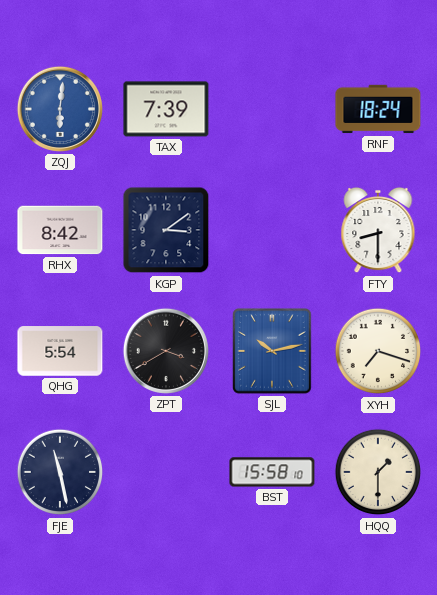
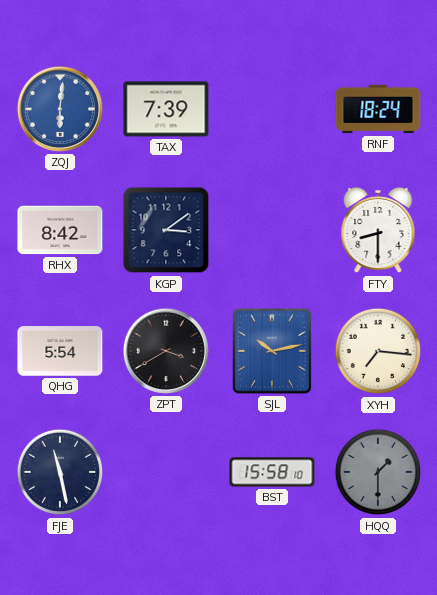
XYH: 7:18 -> 7:16
HQQ dial: cream -> grey
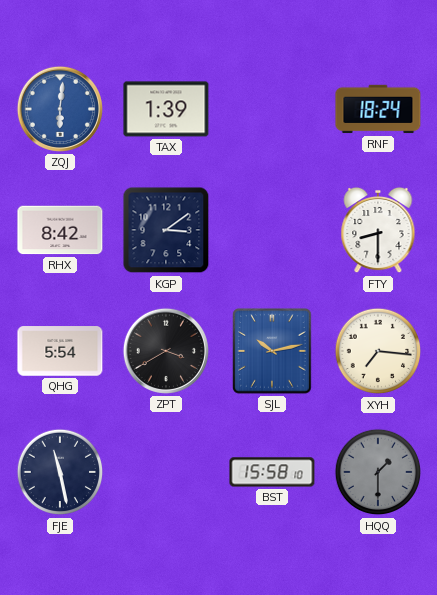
TAX: 7:39 -> 1:39
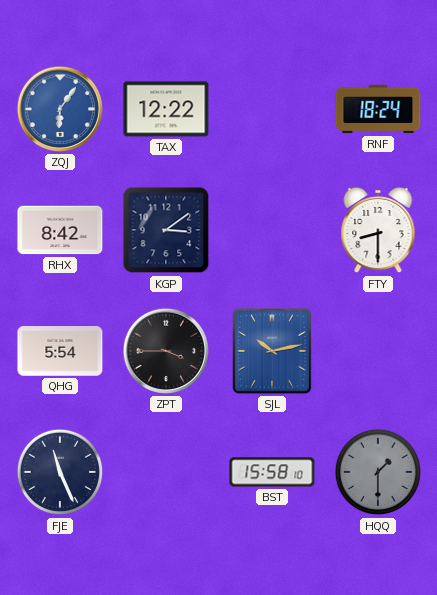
ZQJ: 6:01 -> 6:06
TAX: 1:39 -> 12:22
ZPT: 3:40 -> 3:45
XYH: 7:16 -> none
FJE: 11:28 -> 11:26
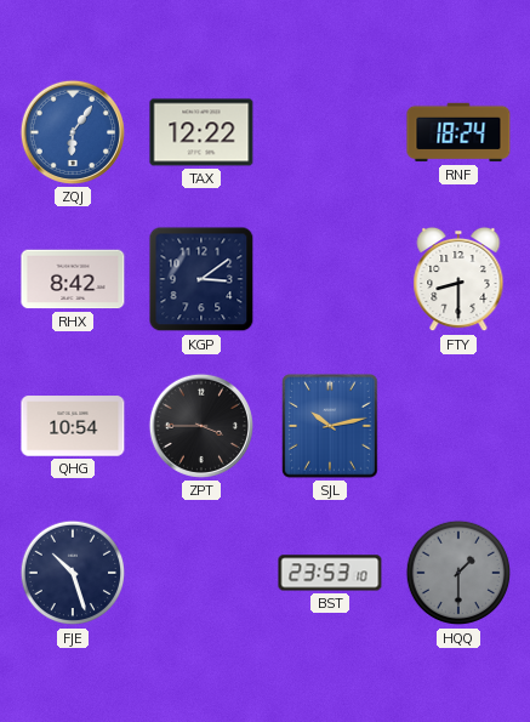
QHG: 5:54 -> 10:54
FJE: 11:26 -> 10:27
BST: 15:58 -> 23:53
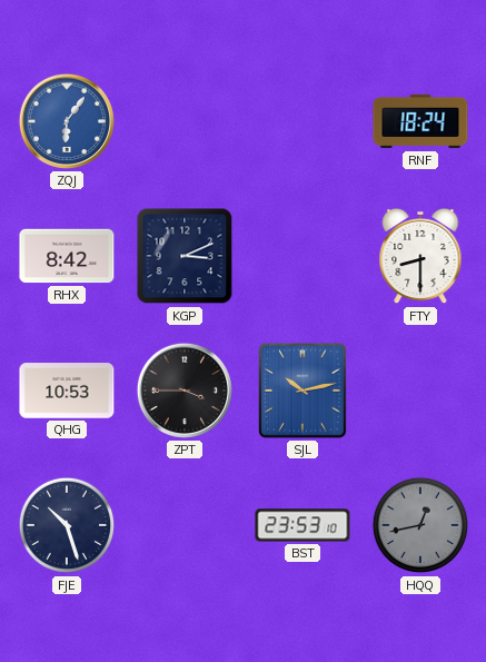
TAX: 12:22 -> none
KGP: 3:09 -> 3:11
QHG: 10:54 -> 10:53
HQQ: 1:30 -> 12:43
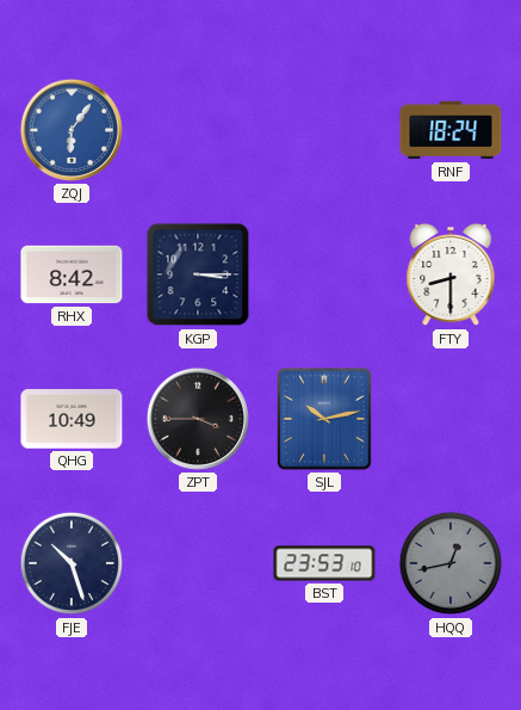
KGP: 3:11 -> 3:15
QHG: 10:53 -> 10:49
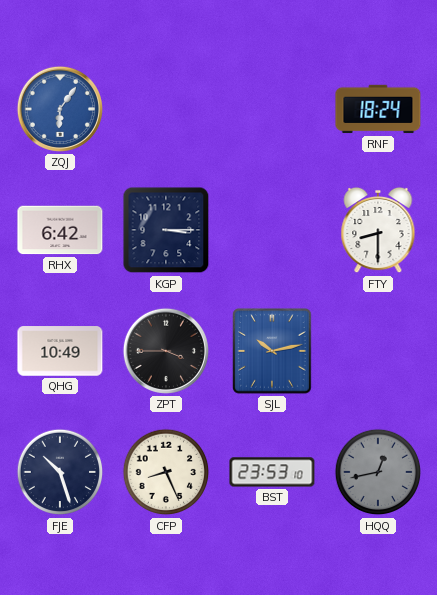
RHX: 8:42 -> 6:42
CFP: none -> 8:26
